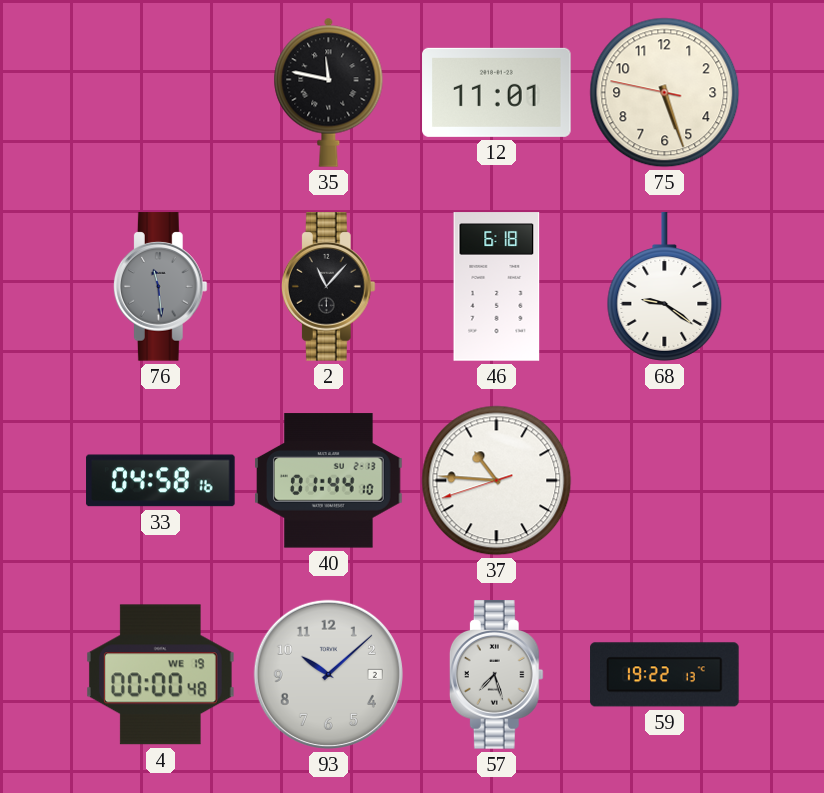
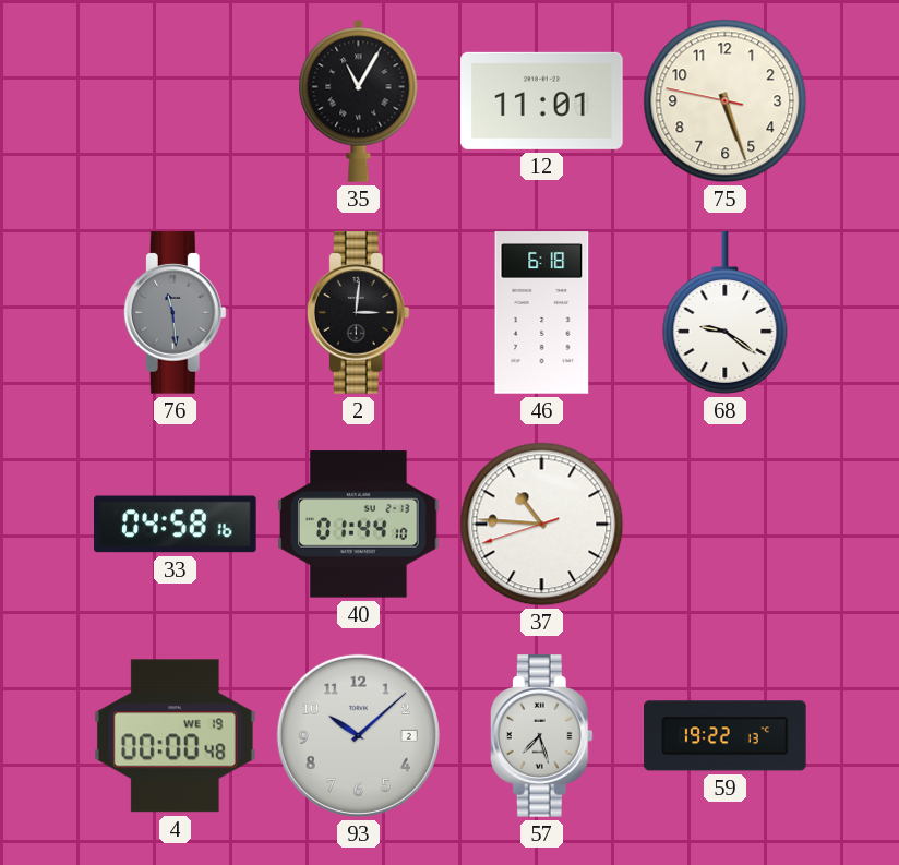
35: 11:47 -> 11:05
2: 11:07 -> 3:01
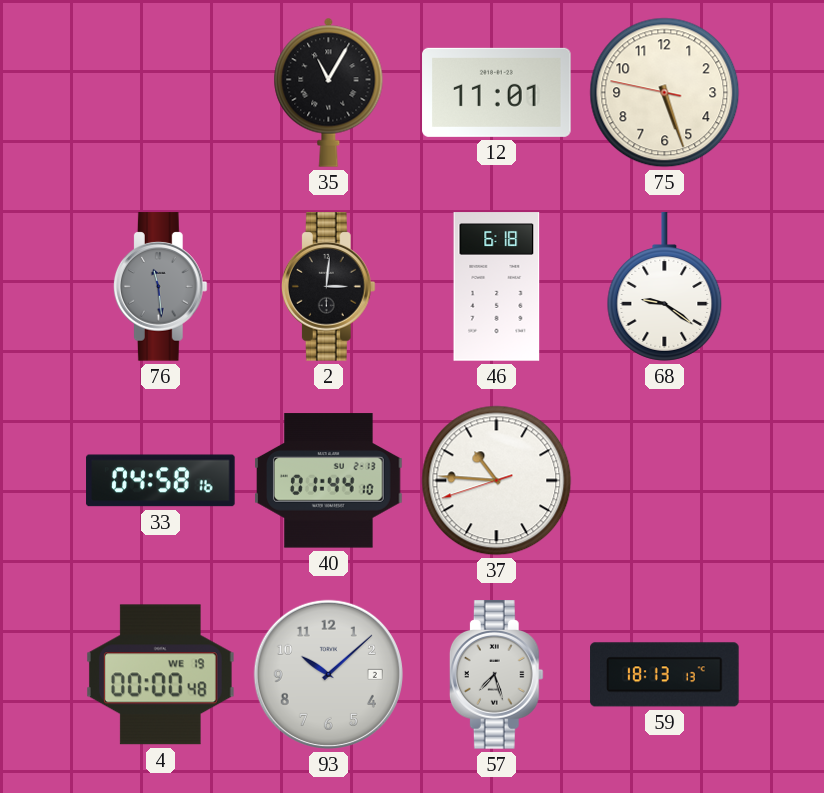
59: 19:22 -> 18:13
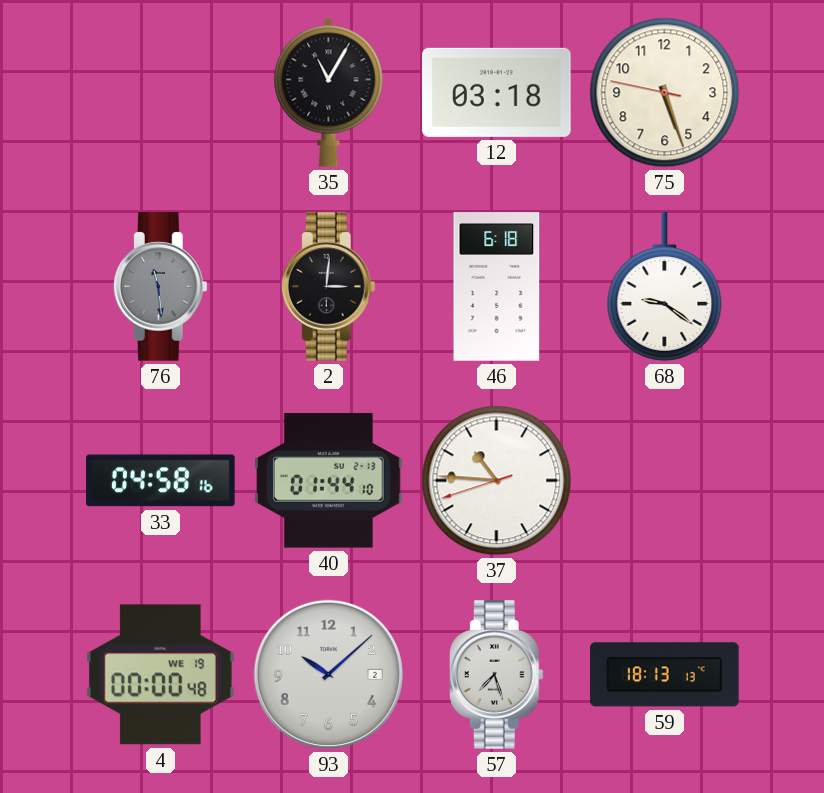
12: 11:01 -> 03:18
